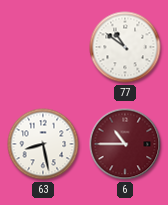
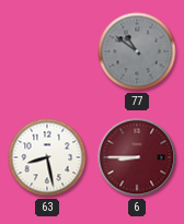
77 dial: white -> grey
6: 10:45 -> 8:45
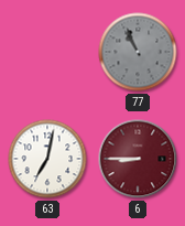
77: 10:51 -> 10:56
63: 8:28 -> 7:02
